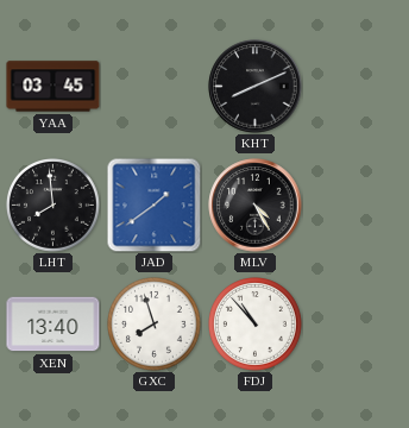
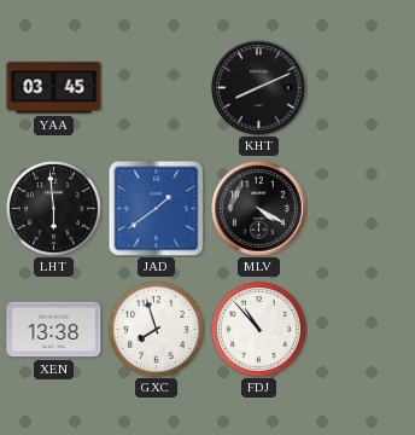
LHT: 7:59 -> 5:59
MLV: 4:25 -> 4:20
XEN: 13:40 -> 13:38
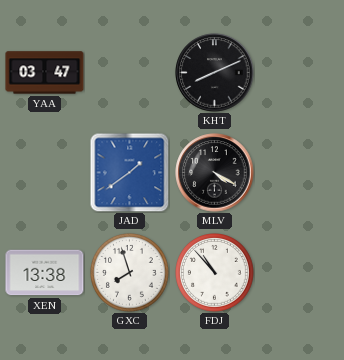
YAA: 03:45 -> 03:47
LHT: 5:59 -> none
